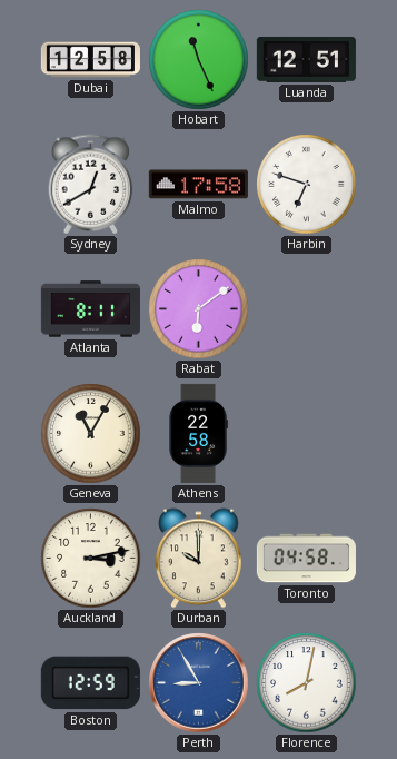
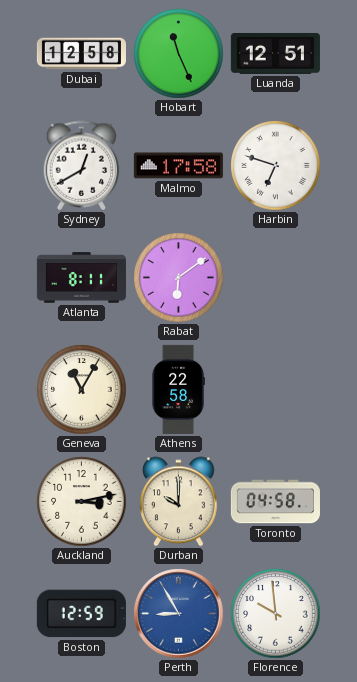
Florence: 8:02 -> 9:59
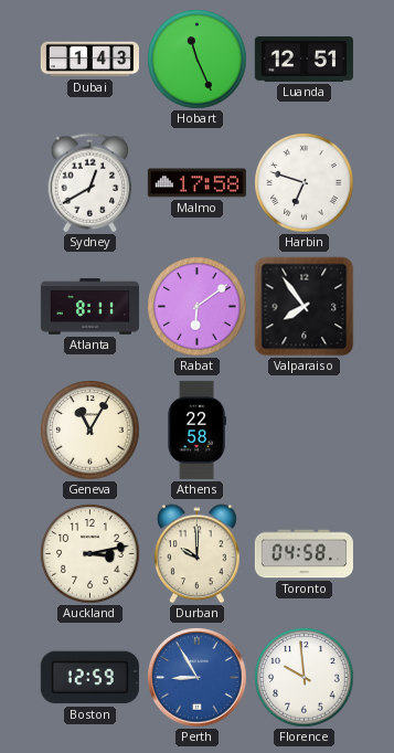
Dubai: 12:58 -> 1:43
Valparaiso: none -> 7:54
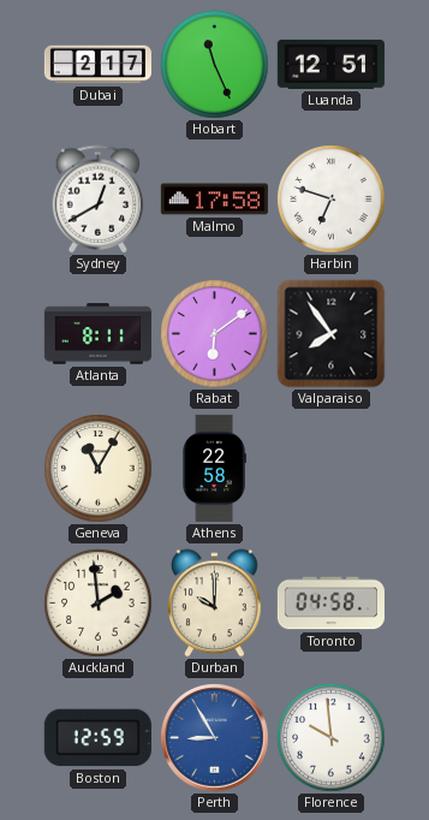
Dubai: 1:43 -> 2:17
Auckland: 3:13 -> 1:59
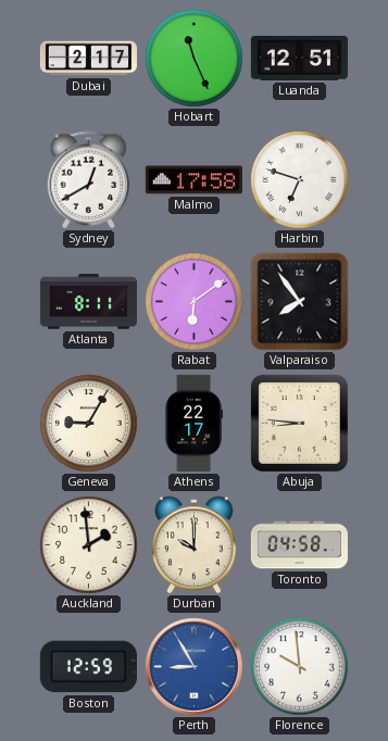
Geneva: 11:05 -> 9:05
Athens: 22:58 -> 22:17
Abuja: none -> 8:46
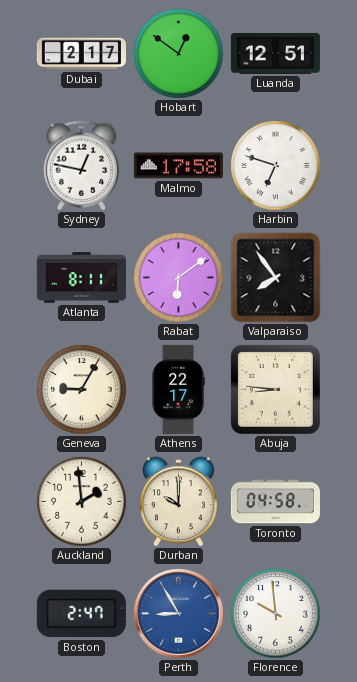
Hobart: 11:26 -> 12:51
Sydney: 12:40 -> 12:47
Boston: 12:59 -> 2:47
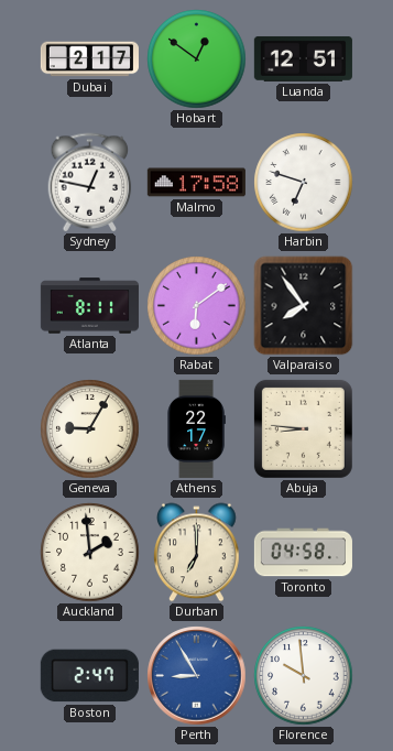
Durban: 10:00 -> 7:00
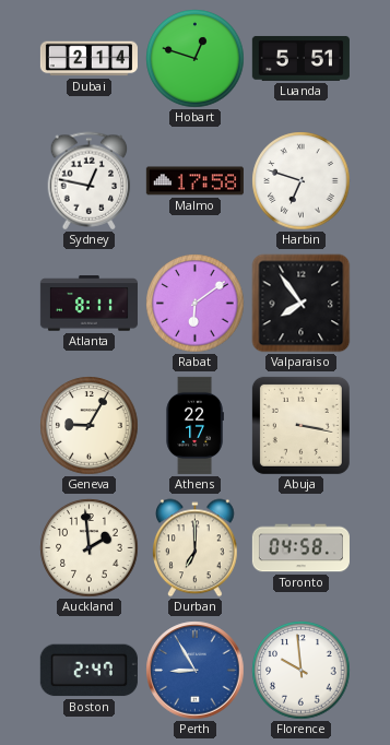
Dubai: 2:17 -> 2:14
Hobart: 12:51 -> 12:48
Luanda: 12:51 -> 5:51
Abuja: 8:46 -> 3:17
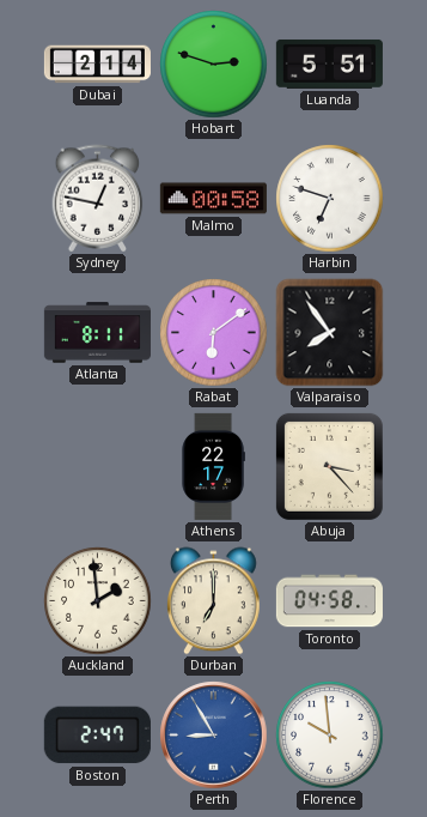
Hobart: 12:48 -> 2:48
Malmo: 17:58 -> 00:58
Geneva: 9:05 -> none
Abuja: 3:17 -> 3:23
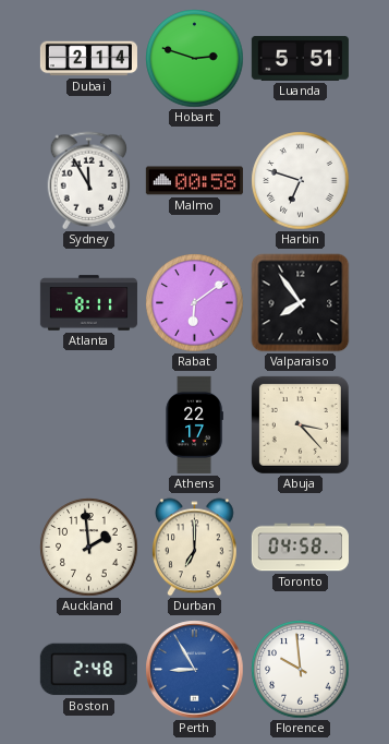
Sydney: 12:47 -> 11:55
Boston: 2:47 -> 2:48
